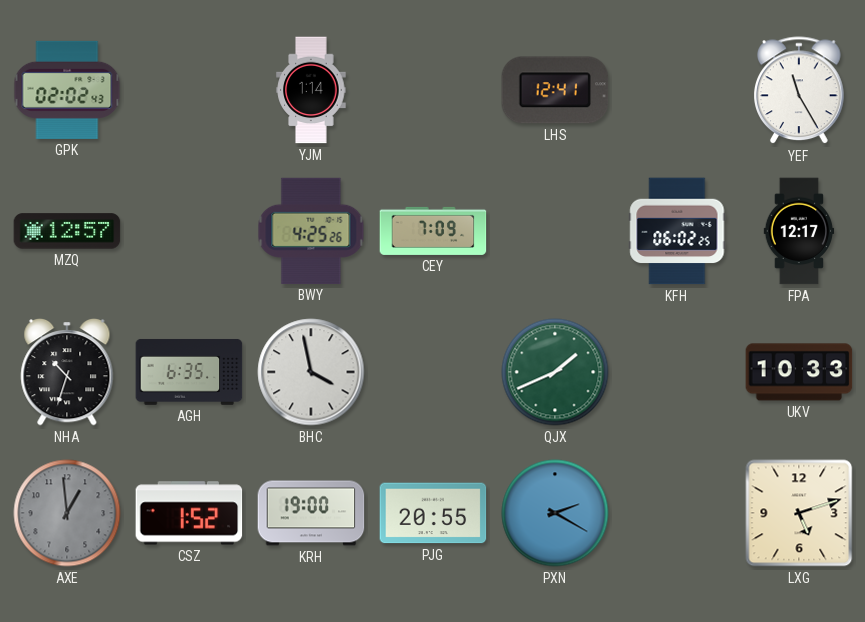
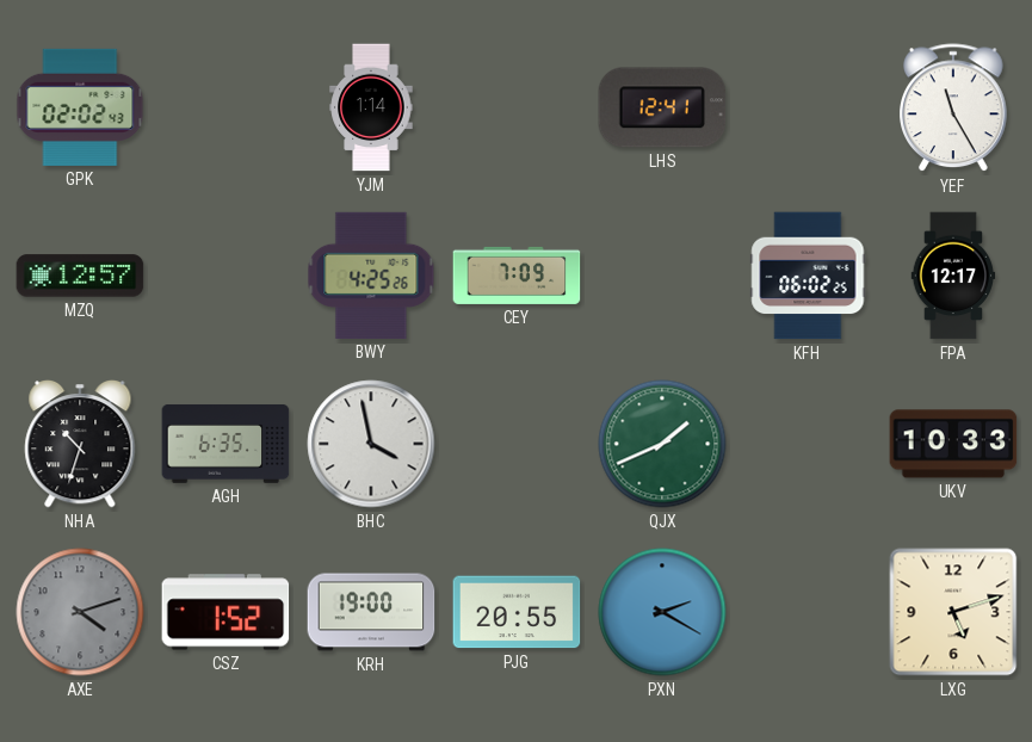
AXE: 12:59 -> 4:12
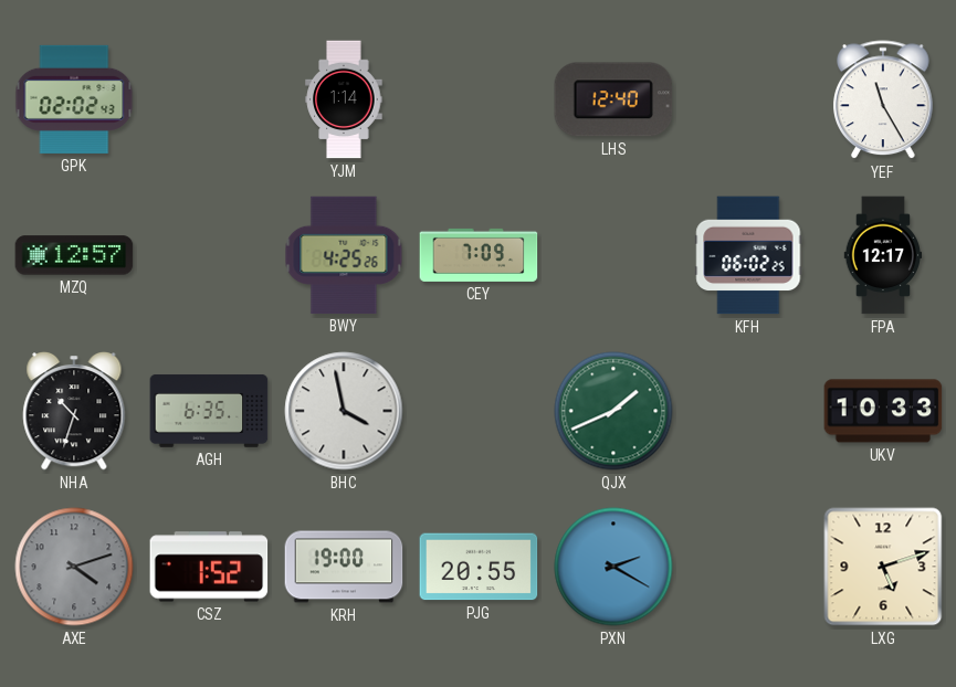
LHS: 12:41 -> 12:40
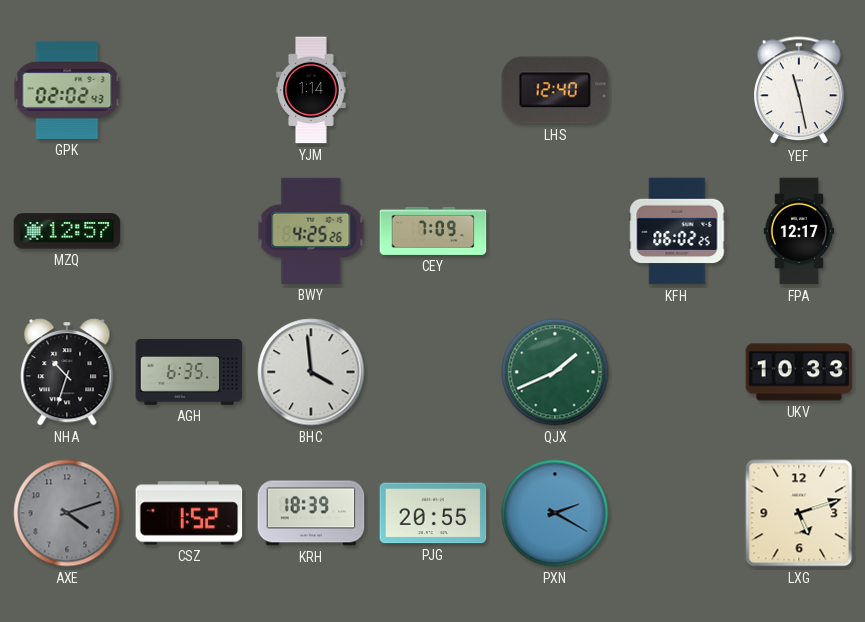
YEF: 11:25 -> 11:28
BHC: 3:58 -> 3:59
KRH: 19:00 -> 18:39
